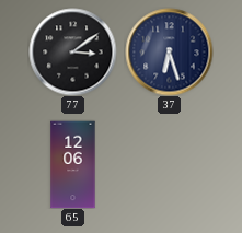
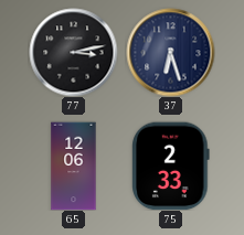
77: 3:09 -> 3:13
75: none -> 2:33
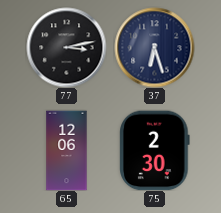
75: 2:33 -> 2:30
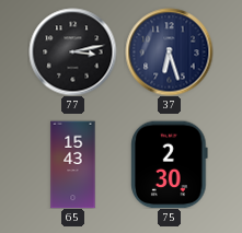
65: 12:06 -> 15:43
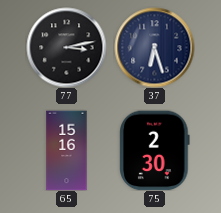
65: 15:43 -> 15:16
